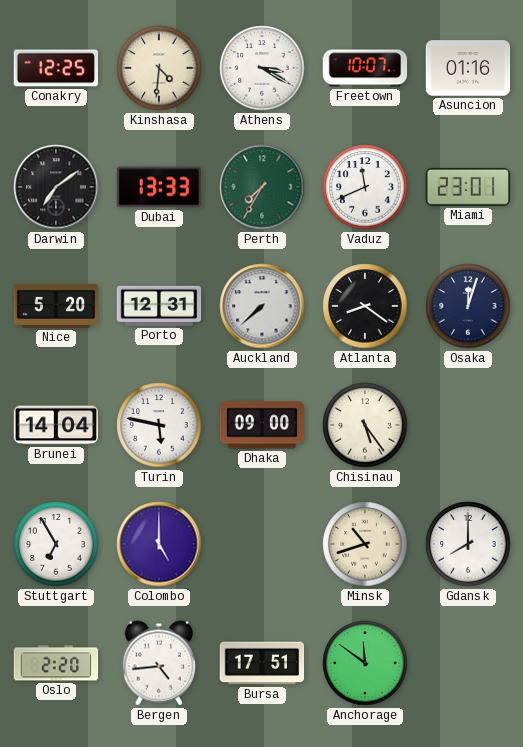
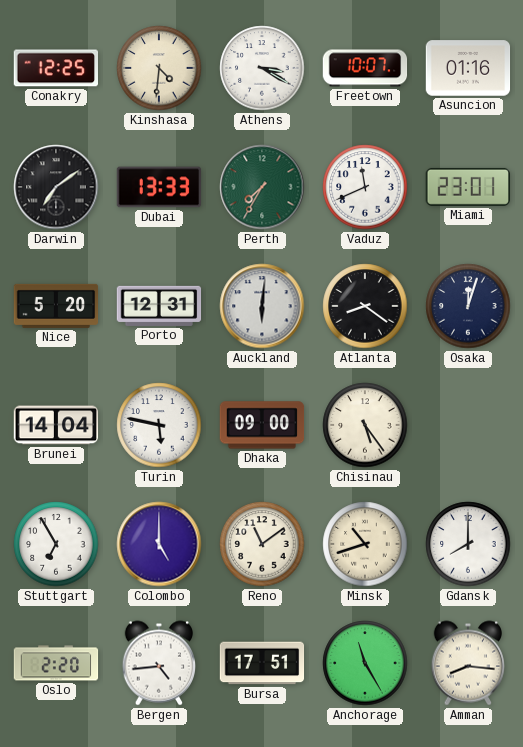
Auckland: 7:38 -> 6:01
Reno: none -> 11:09
Anchorage: 11:51 -> 11:25
Amman: none -> 8:16
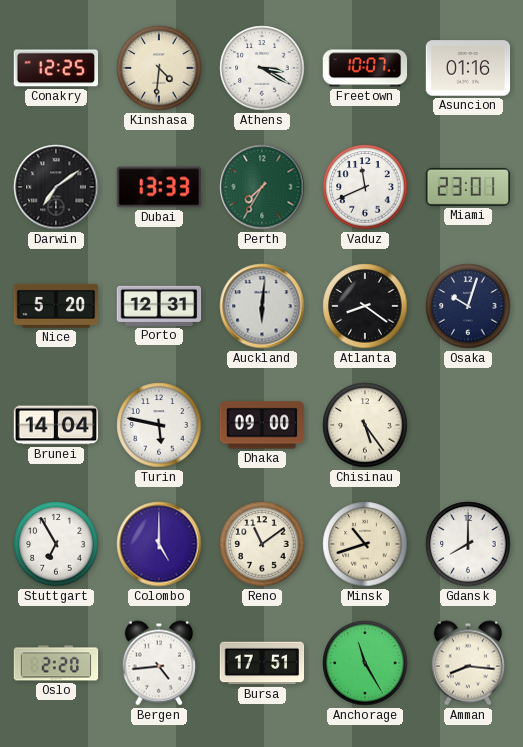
Osaka: 12:03 -> 10:03
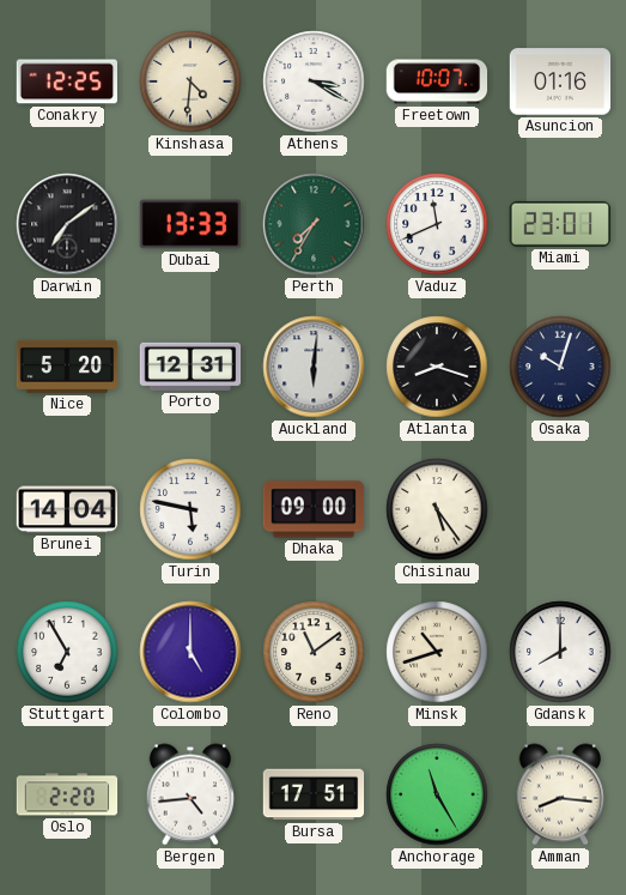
Atlanta: 8:21 -> 8:18
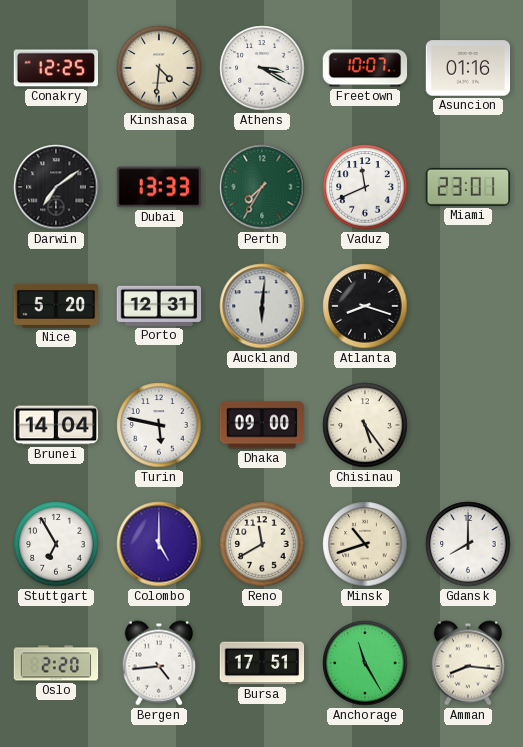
Osaka: 10:03 -> none
Reno: 11:09 -> 11:40
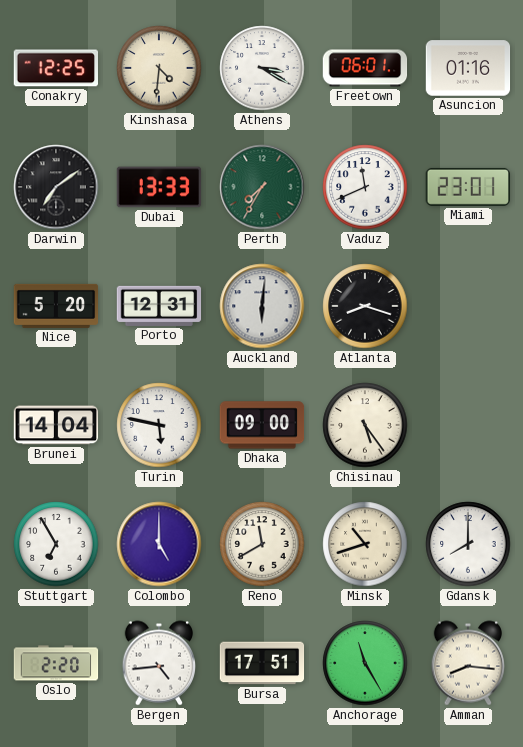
Freetown: 10:07 -> 06:01
